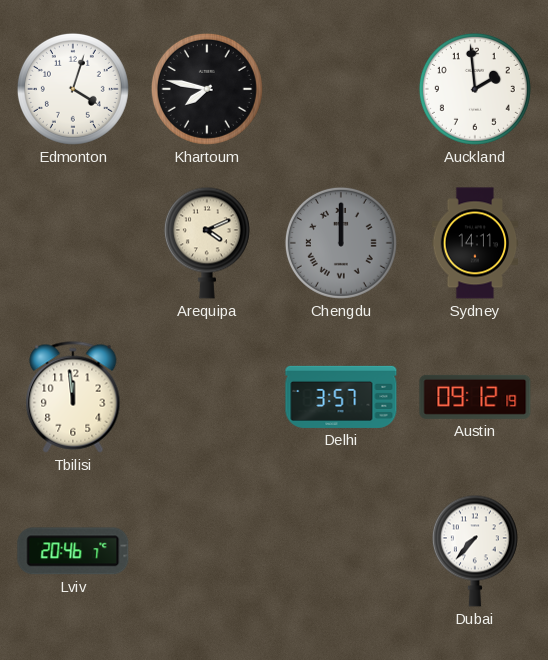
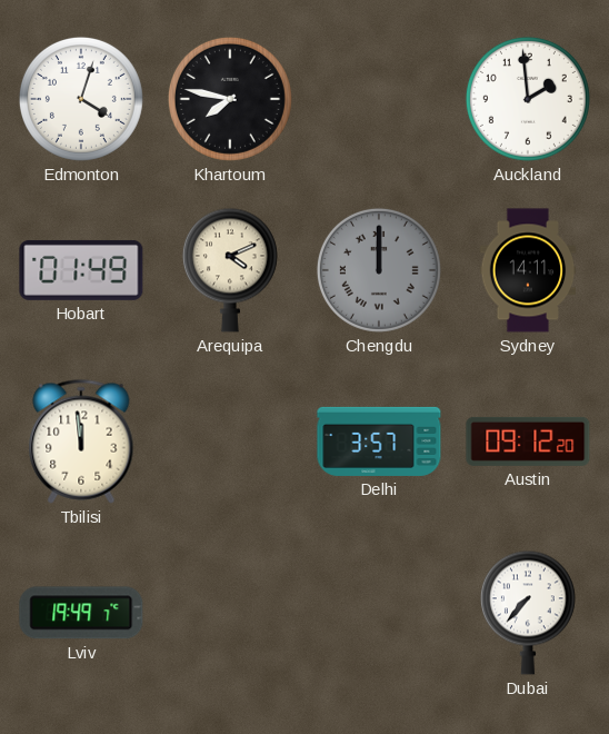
Hobart: none -> 01:49
Austin: 09:12:19 -> 09:12:20
Lviv: 20:46 -> 19:49
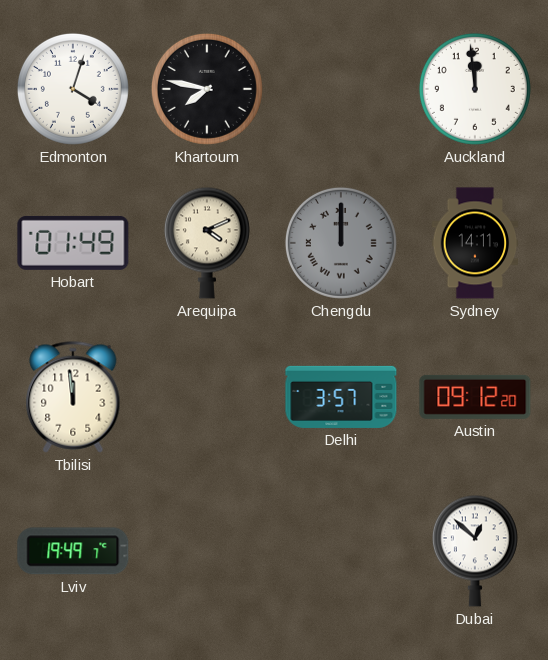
Auckland: 1:59 -> 11:59
Dubai: 7:37 -> 12:52
